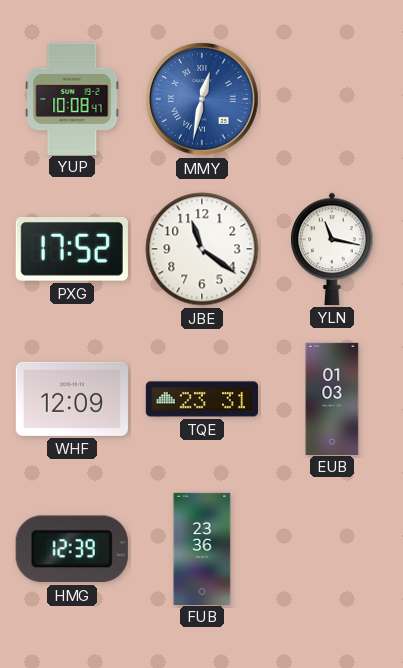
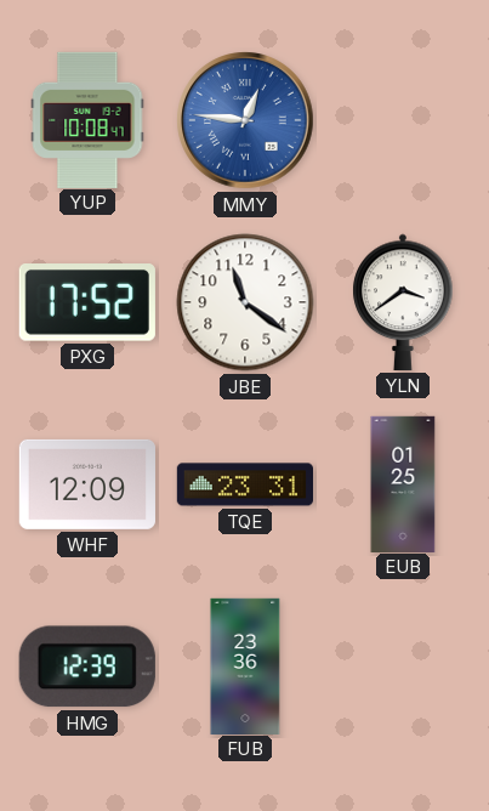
MMY: 12:32 -> 12:46
YLN: 11:17 -> 3:39
EUB: 01:03 -> 01:25
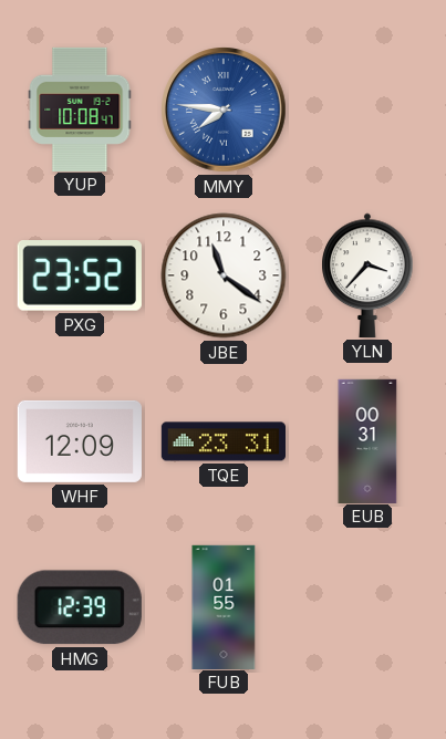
MMY: 12:46 -> 7:46
PXG: 17:52 -> 23:52
YLN: 3:39 -> 3:37
EUB: 01:25 -> 00:31
FUB: 23:36 -> 01:55
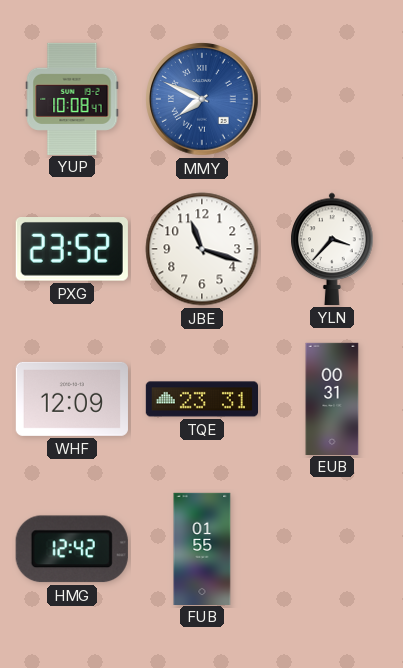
MMY: 7:46 -> 7:49
JBE: 11:21 -> 11:18
HMG: 12:39 -> 12:42
